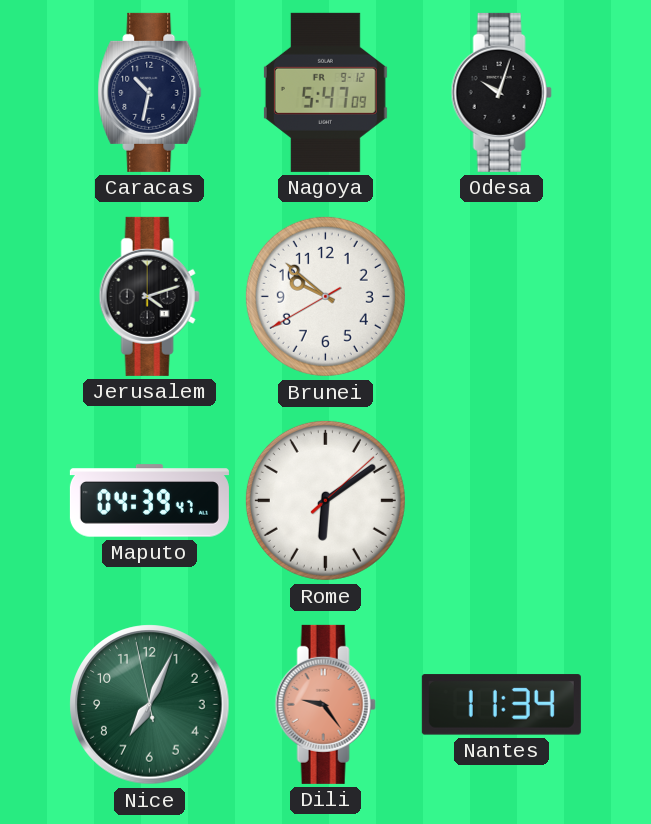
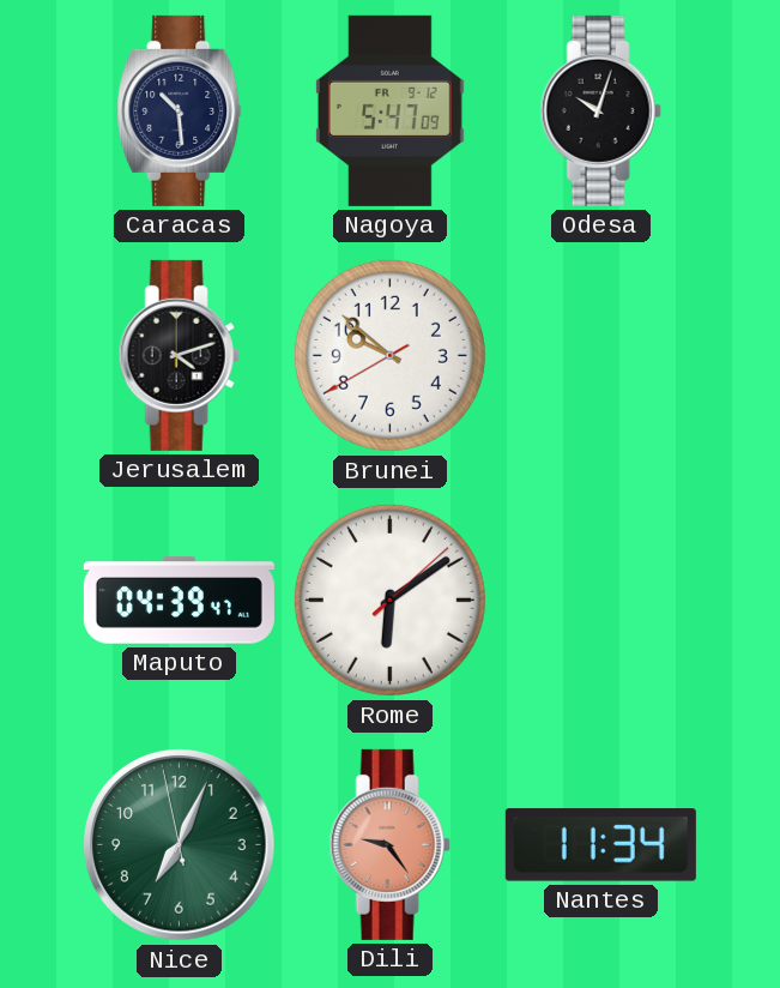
Caracas: 10:32 -> 10:29
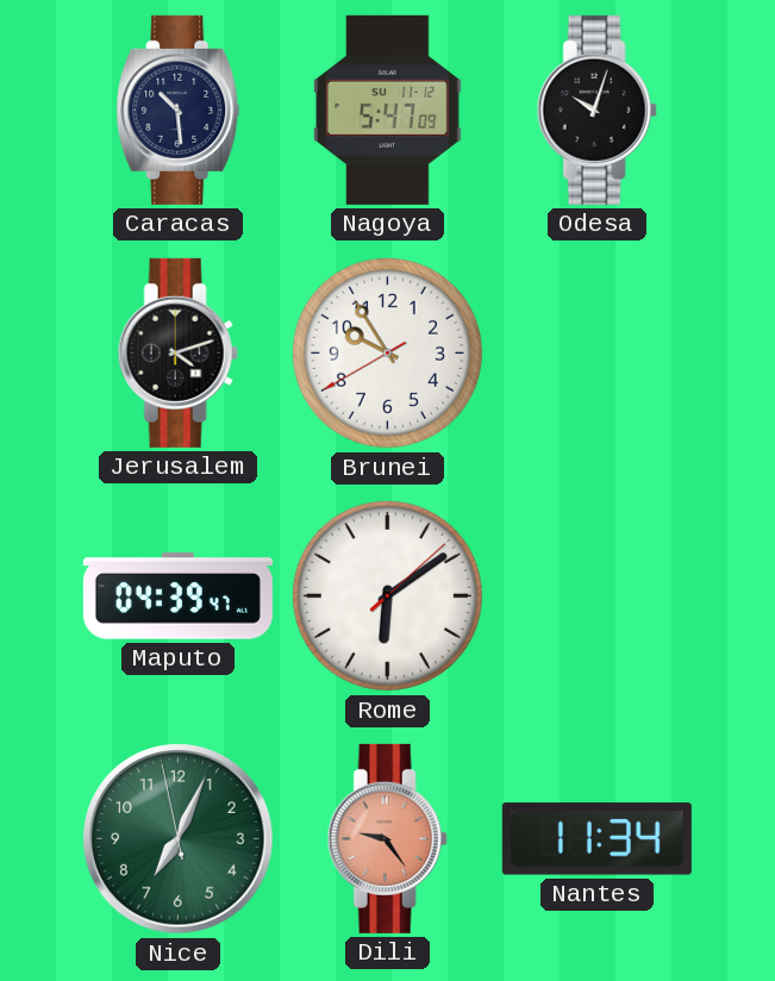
Nagoya date: FR 9-12 -> SU 11-12
Brunei: 9:51 -> 9:54
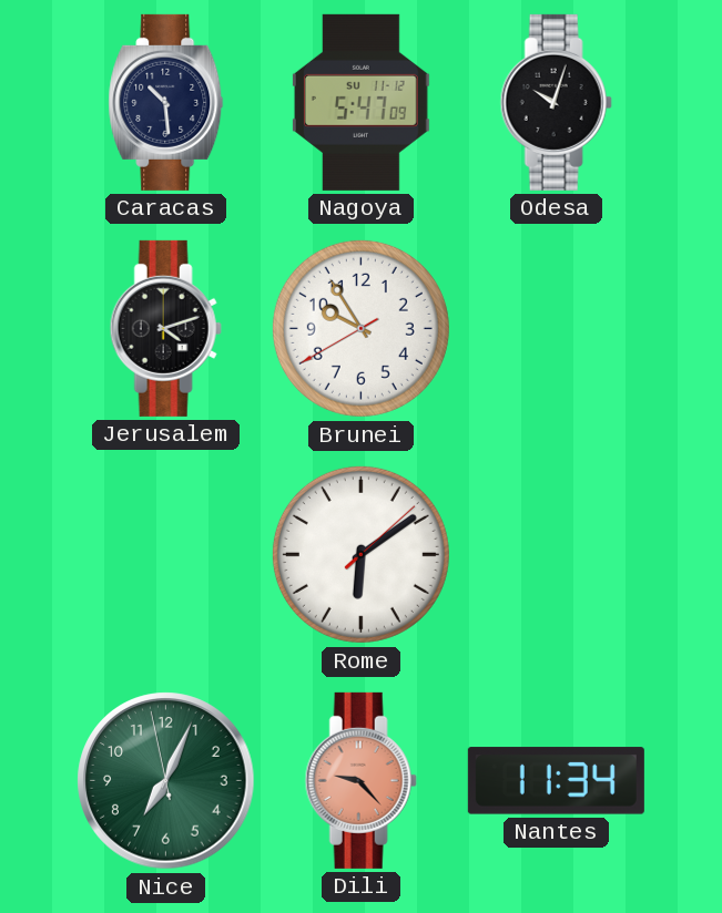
Maputo: 04:39 -> none
Dili: 9:24 -> 9:23
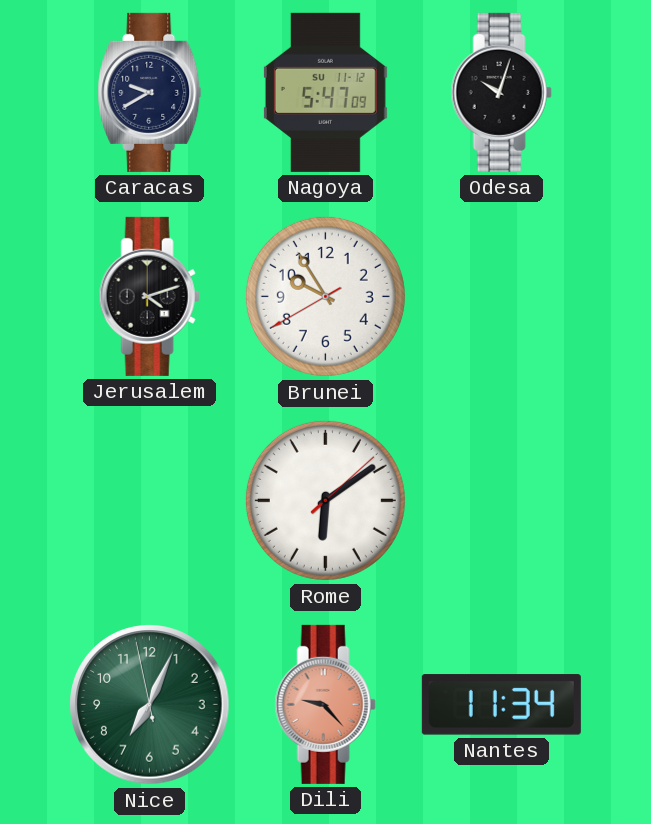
Caracas: 10:29 -> 9:40
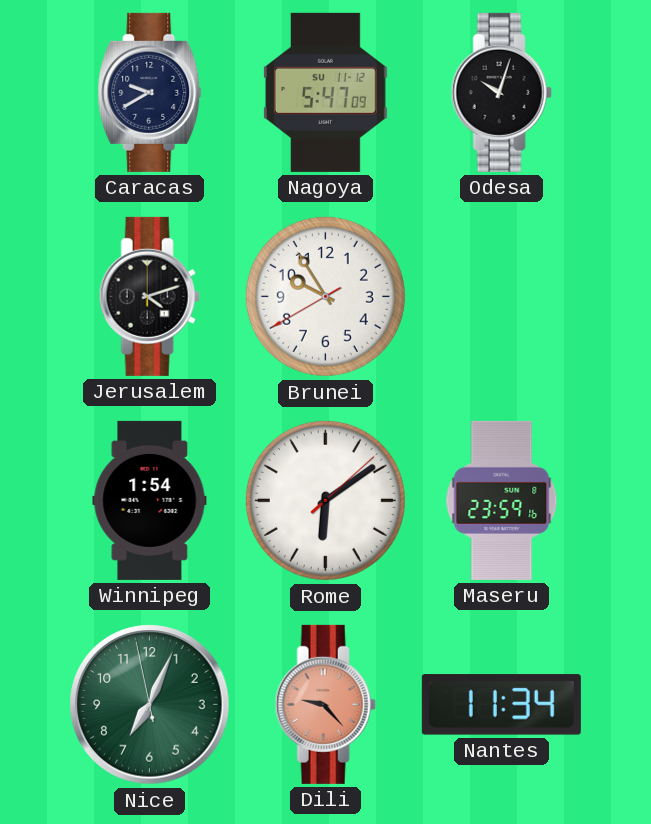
Winnipeg: none -> 1:54
Maseru: none -> 23:59
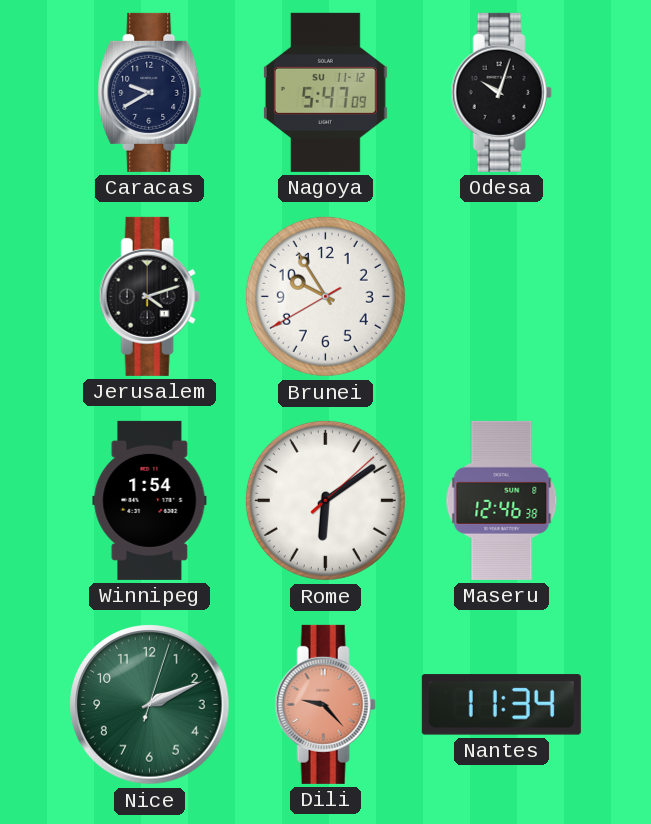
Maseru: 23:59 -> 12:46
Nice: 7:03 -> 2:11
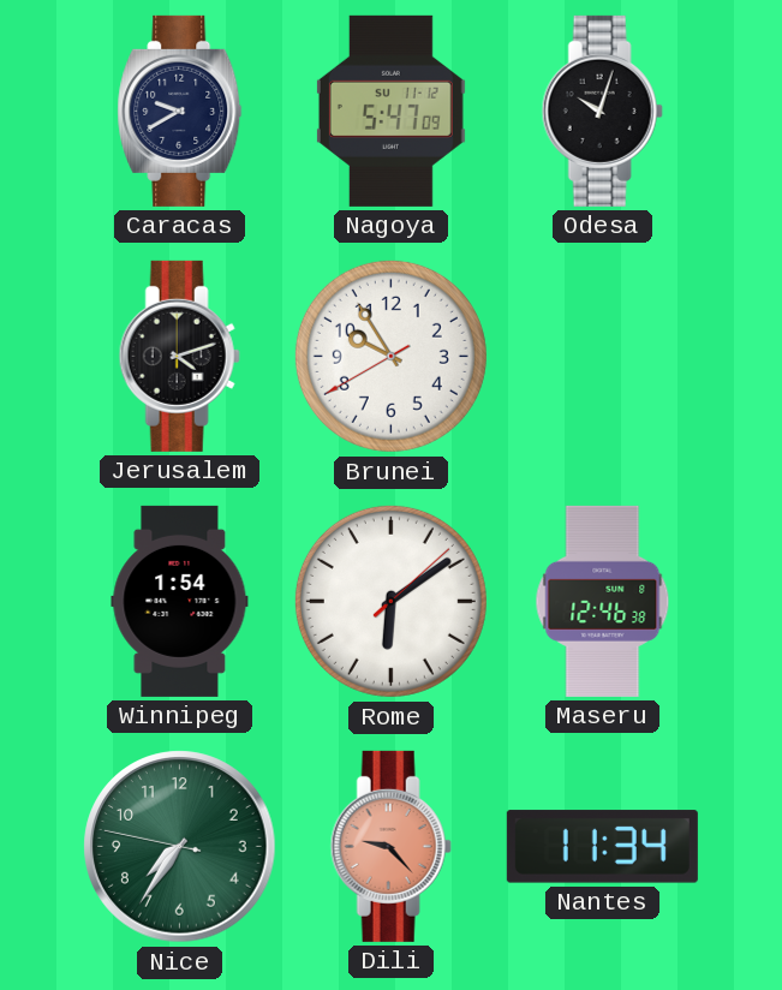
Nice: 2:11 -> 7:35
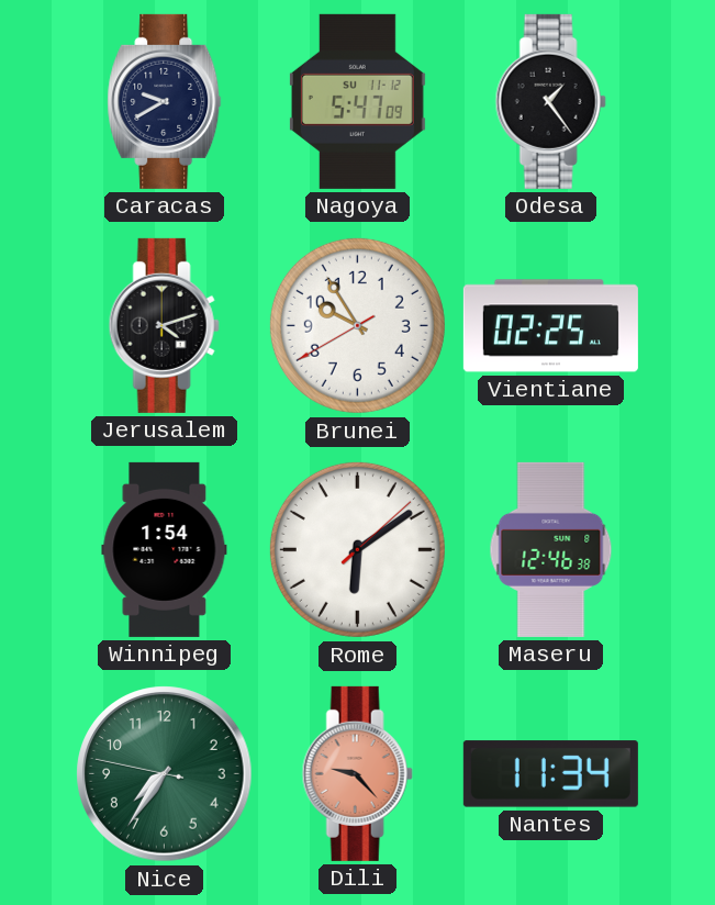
Odesa: 10:03 -> 1:24
Vientiane: none -> 02:25
